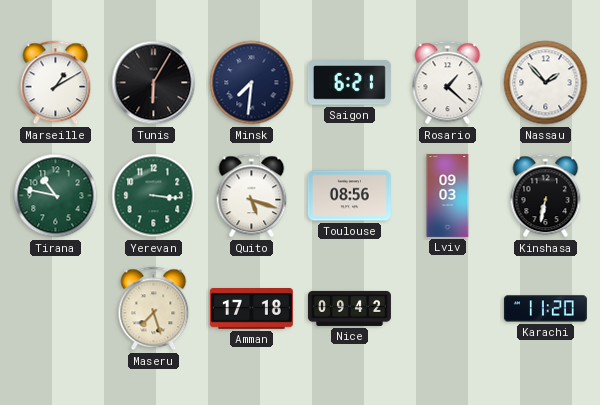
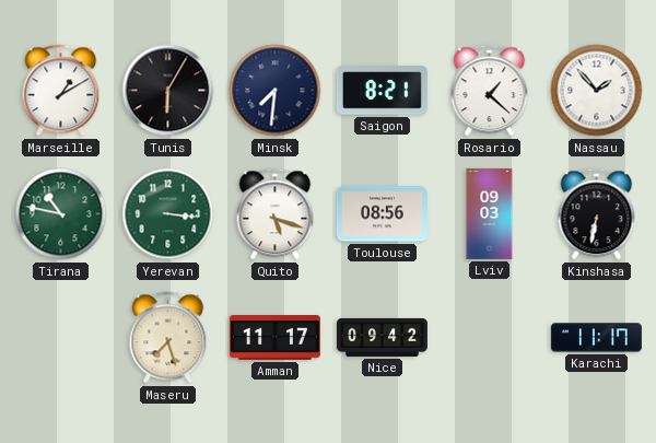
Saigon: 6:21 -> 8:21
Amman: 17:18 -> 11:17
Karachi: 11:20 -> 11:17
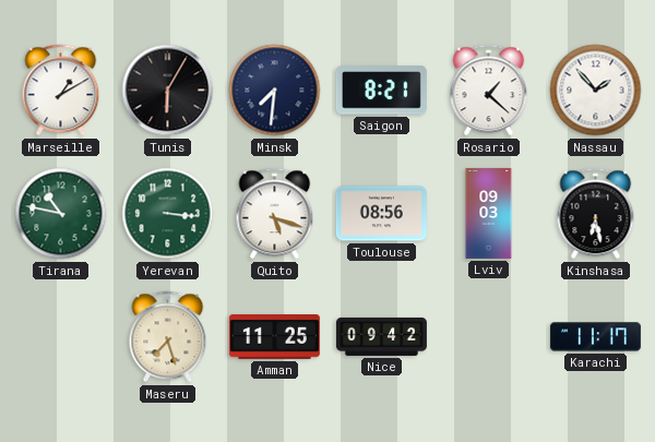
Kinshasa: 6:32 -> 6:28
Amman: 11:17 -> 11:25
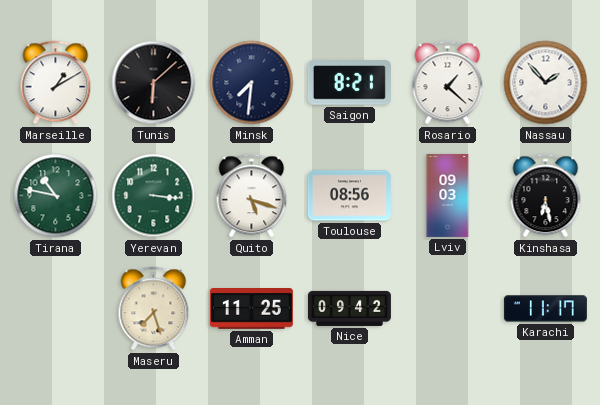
Tunis: 6:05 -> 6:08
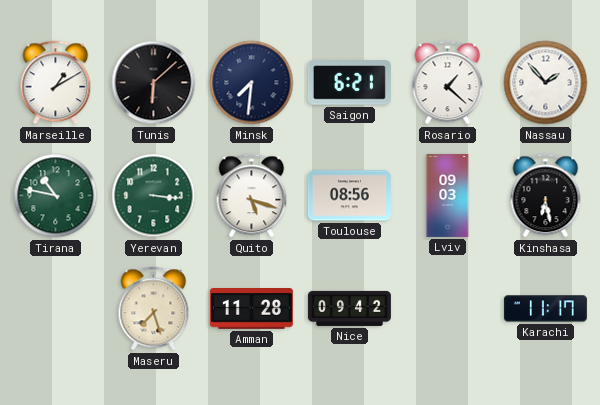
Saigon: 8:21 -> 6:21
Amman: 11:25 -> 11:28
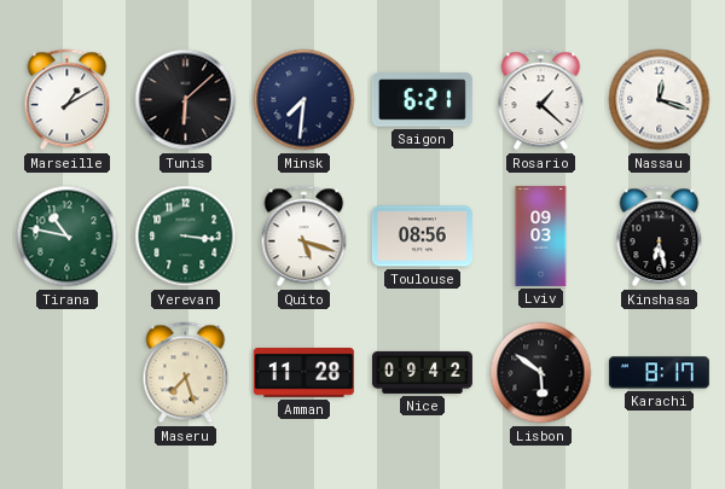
Nassau: 1:53 -> 12:18
Lisbon: none -> 5:51
Karachi: 11:17 -> 8:17
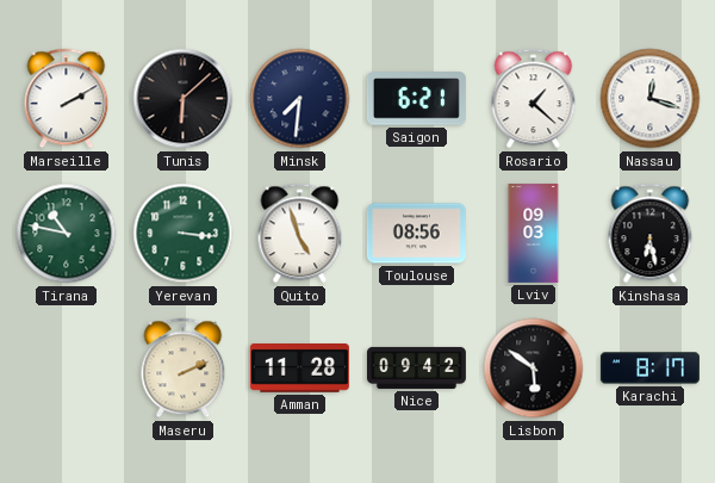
Marseille: 1:10 -> 2:10
Quito: 5:18 -> 4:57
Maseru: 7:27 -> 2:11
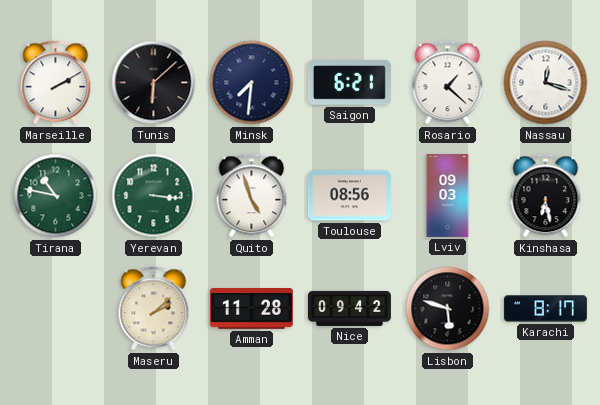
Maseru: 2:11 -> 2:08
Lisbon: 5:51 -> 5:48
